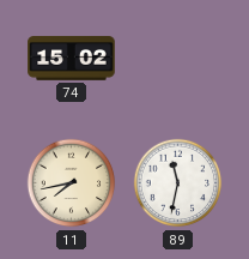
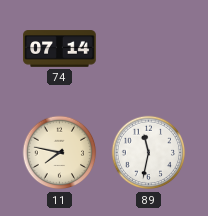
74: 15:02 -> 07:14
11: 7:43 -> 7:47
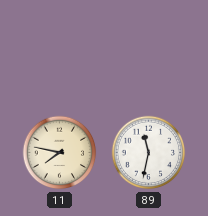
74: 07:14 -> none
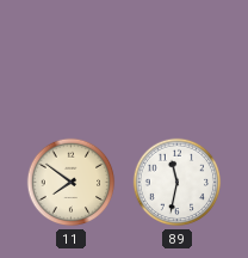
11: 7:47 -> 7:51
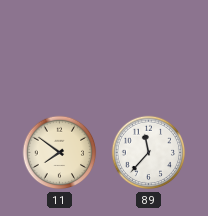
89: 11:32 -> 11:37
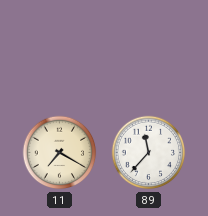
11: 7:51 -> 7:20
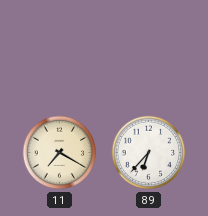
89: 11:37 -> 6:37
